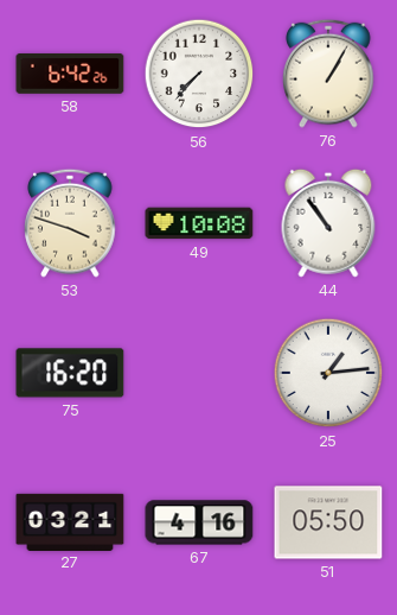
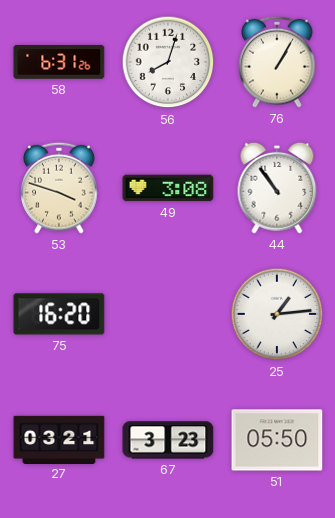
58: 6:42 -> 6:31
56: 7:37 -> 8:03
49: 10:08 -> 3:08
67: 4:16 -> 3:23
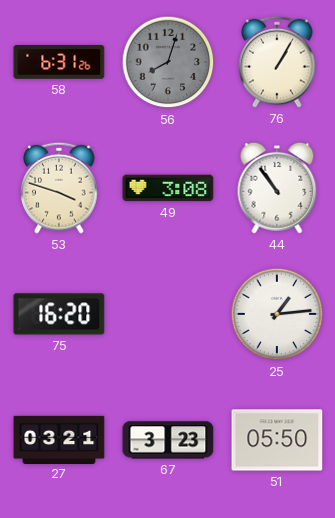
56 dial: white -> grey
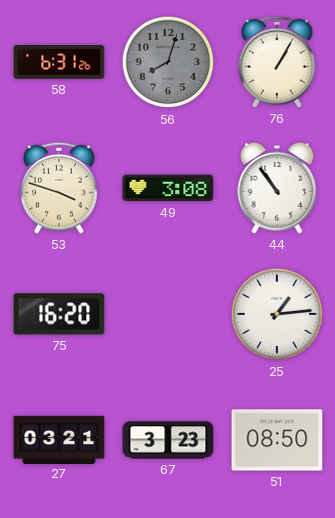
51: 05:50 -> 08:50
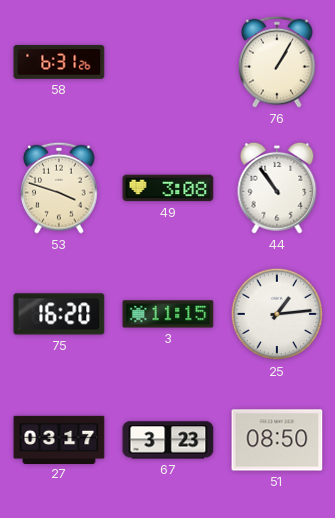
56: 8:03 -> none
3: none -> 11:15
27: 03:21 -> 03:17
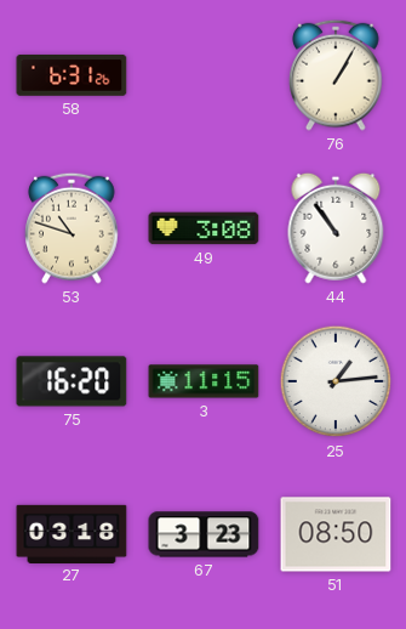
53: 3:48 -> 10:48
27: 03:17 -> 03:18
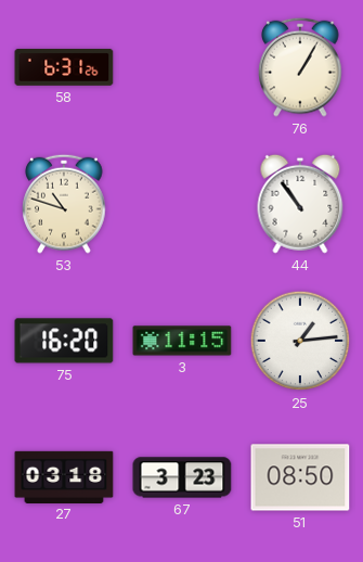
49: 3:08 -> none
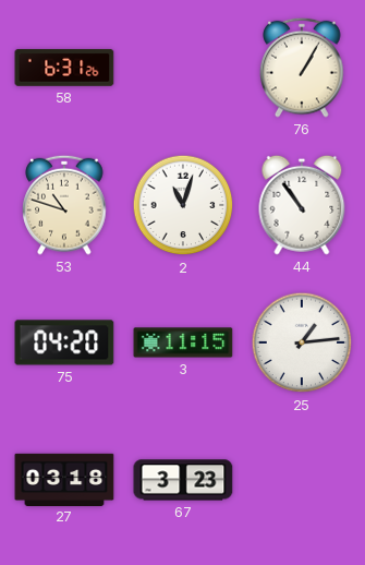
2: none -> 11:03
75: 16:20 -> 04:20
51: 08:50 -> none
